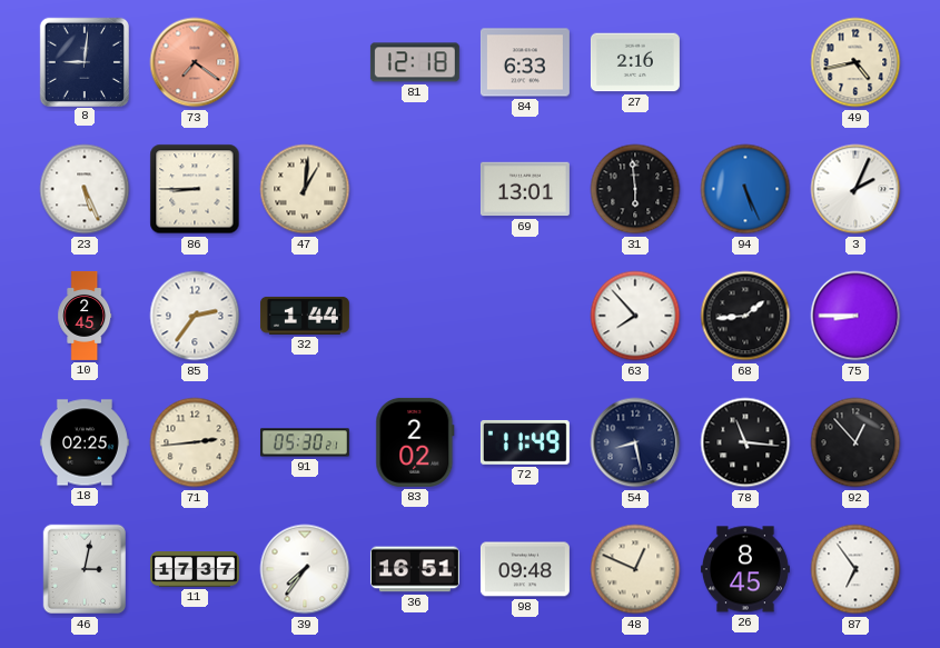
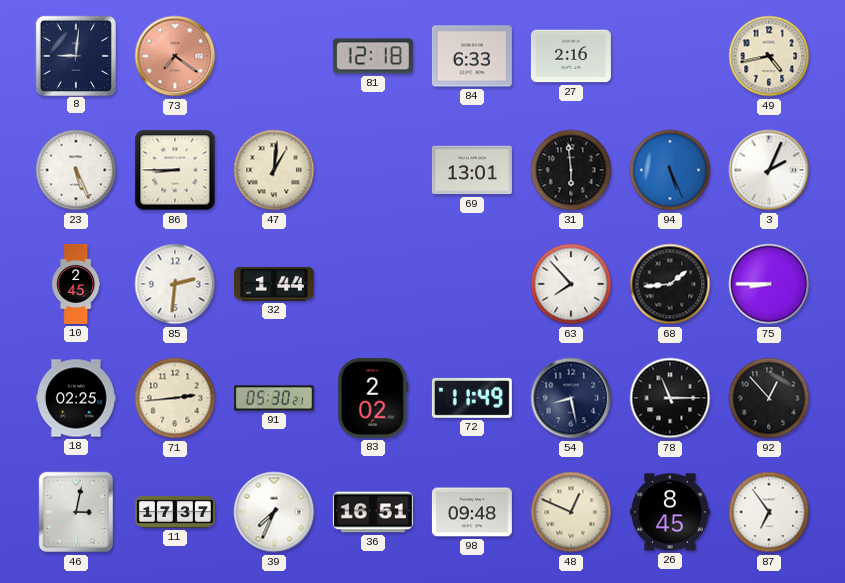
85: 2:36 -> 2:31
78: 11:16 -> 11:15
39: 7:36 -> 7:34
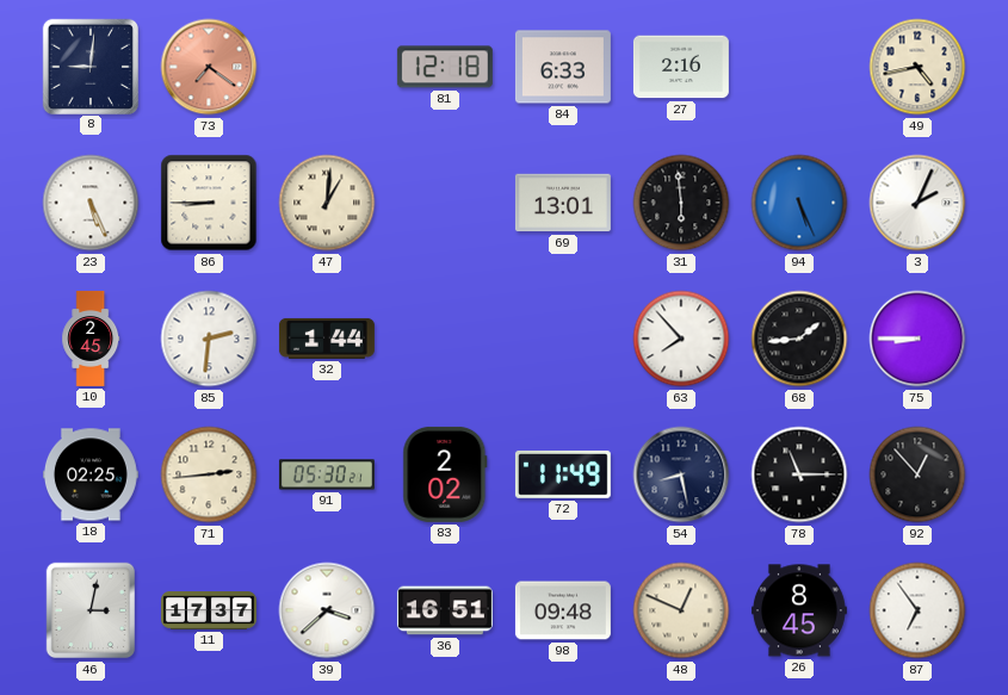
39: 7:34 -> 3:38
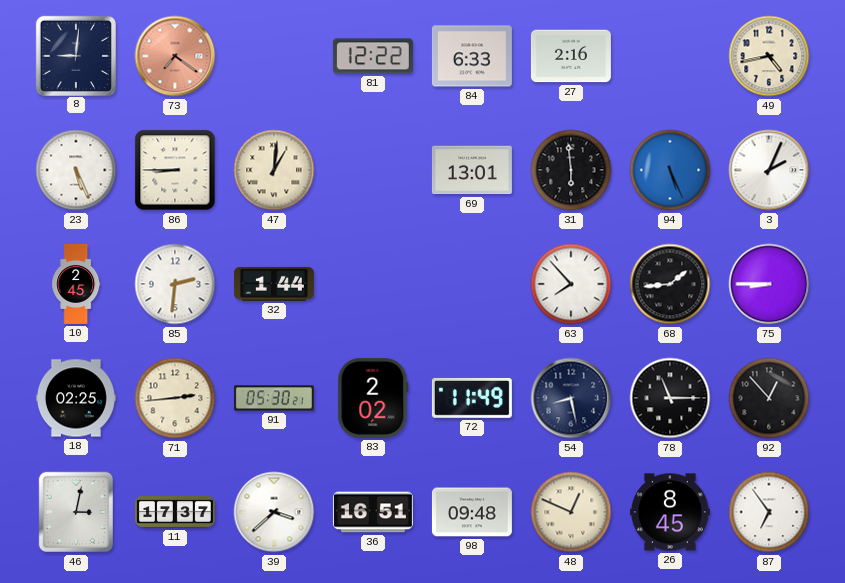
81: 12:18 -> 12:22
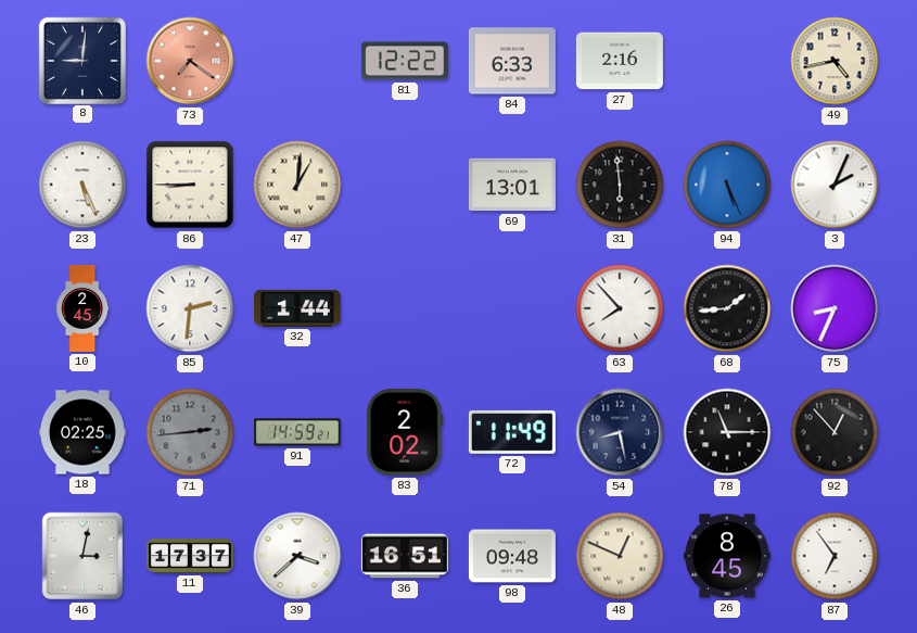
75: 8:45 -> 8:34
71 dial: cream -> grey
91: 05:30 -> 14:59
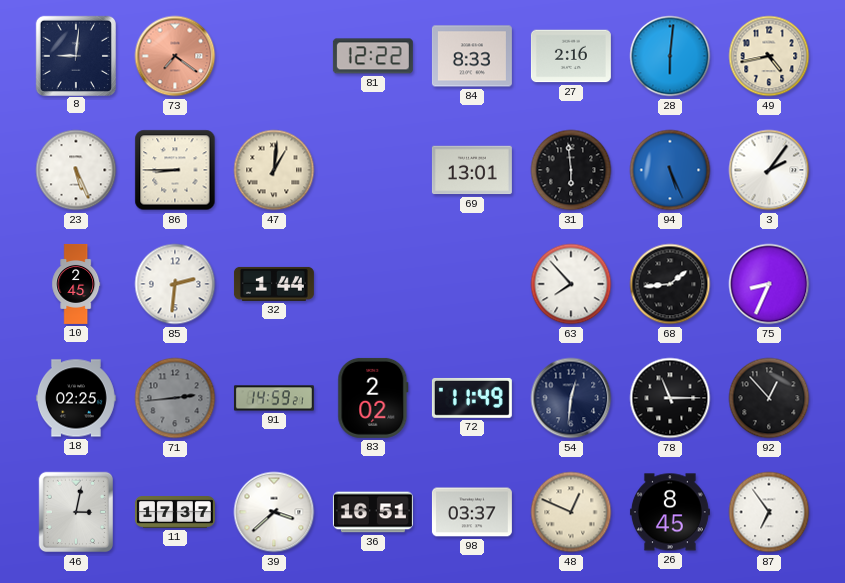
84: 6:33 -> 8:33
28: none -> 6:01
3: 2:04 -> 2:06
54: 8:28 -> 12:31
98: 09:48 -> 03:37
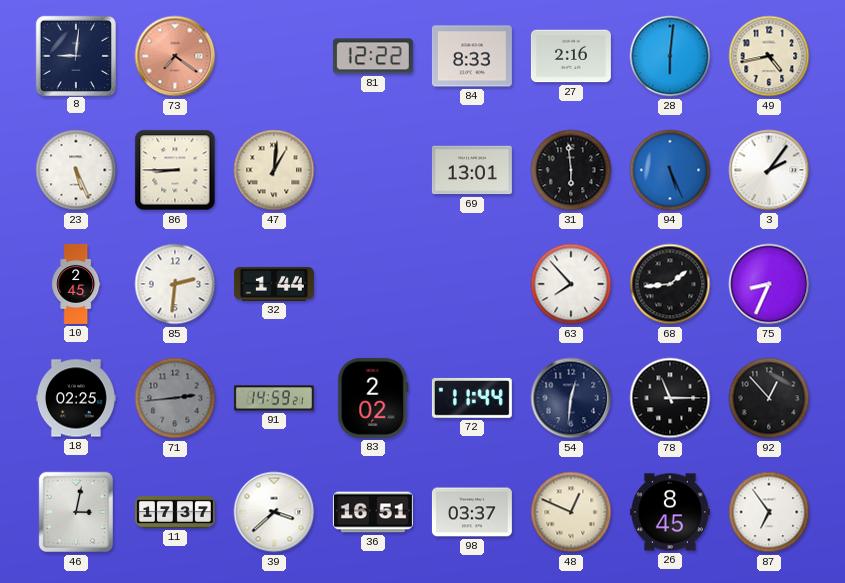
72: 11:49 -> 11:44
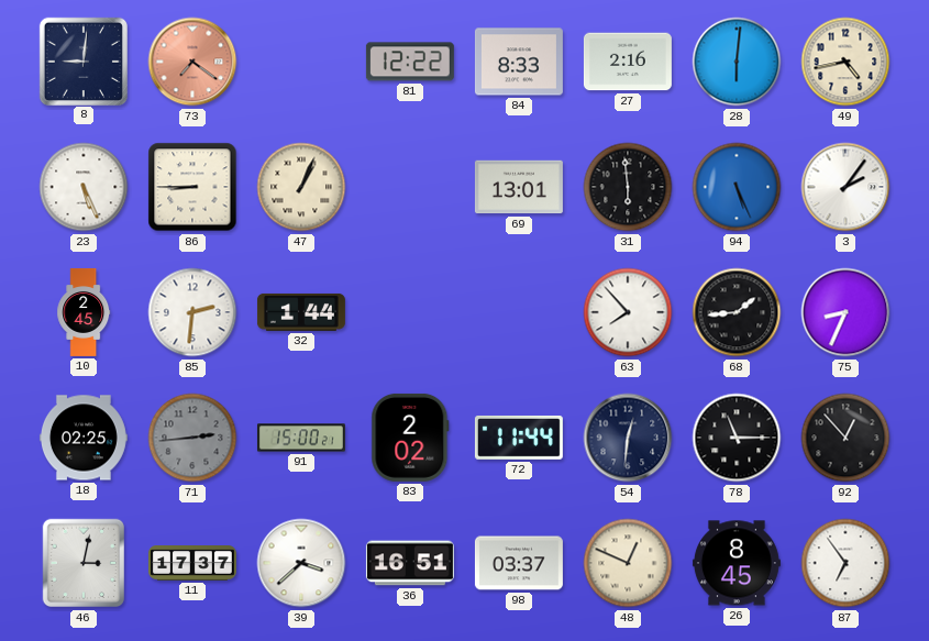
47: 1:01 -> 1:04
91: 14:59 -> 15:00
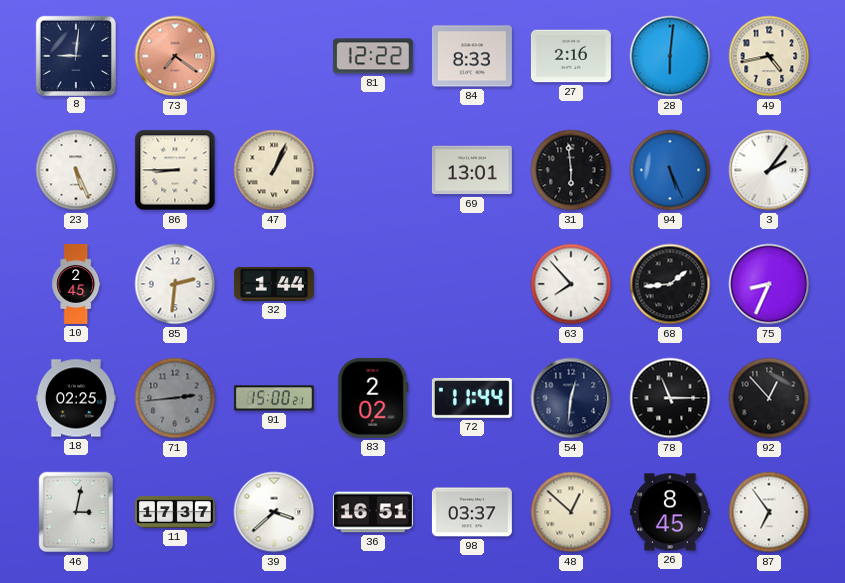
48: 12:49 -> 12:52
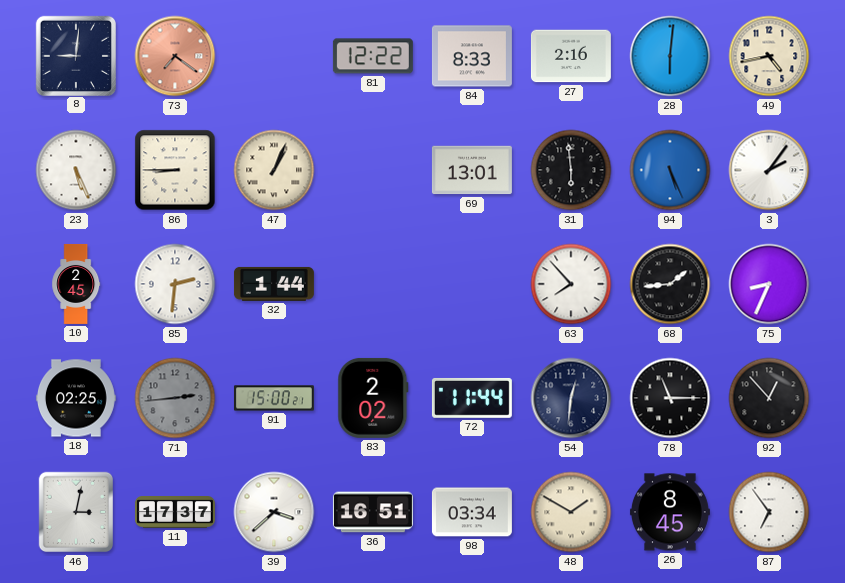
98: 03:37 -> 03:34
48: 12:52 -> 1:50
